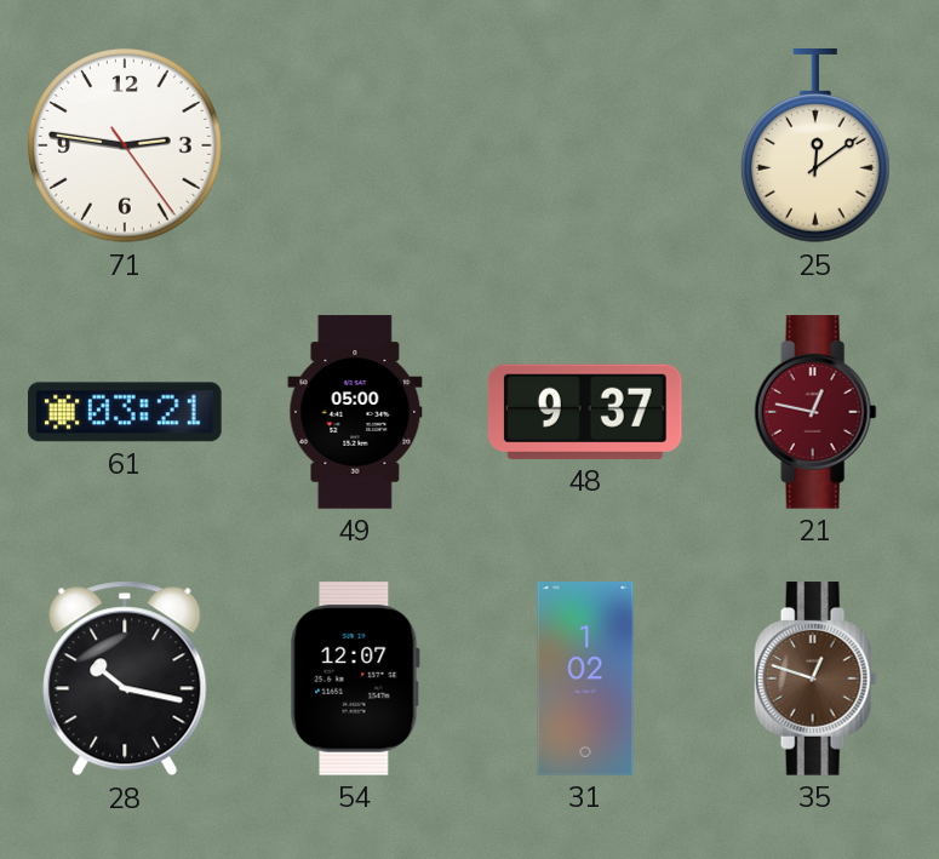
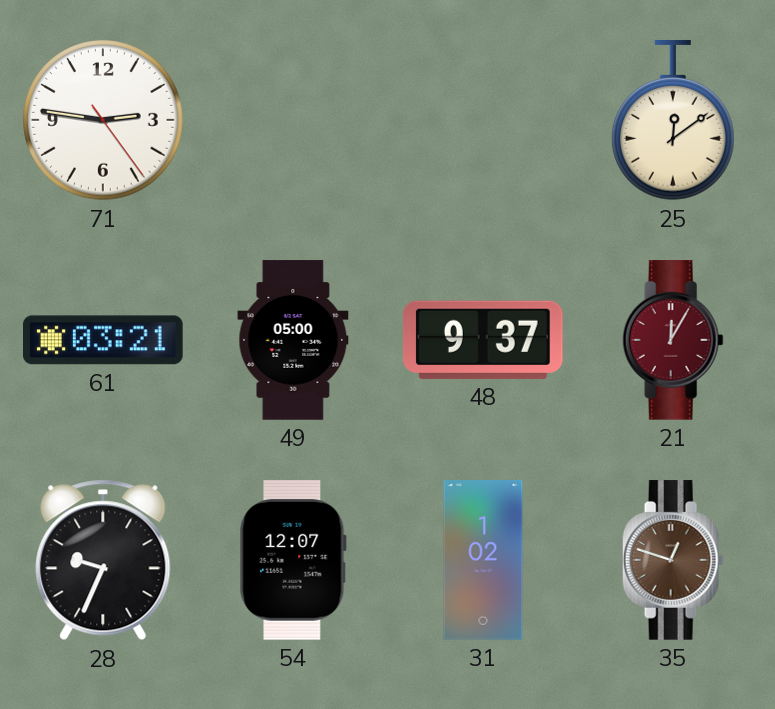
21: 12:47 -> 12:05
28: 10:17 -> 9:34
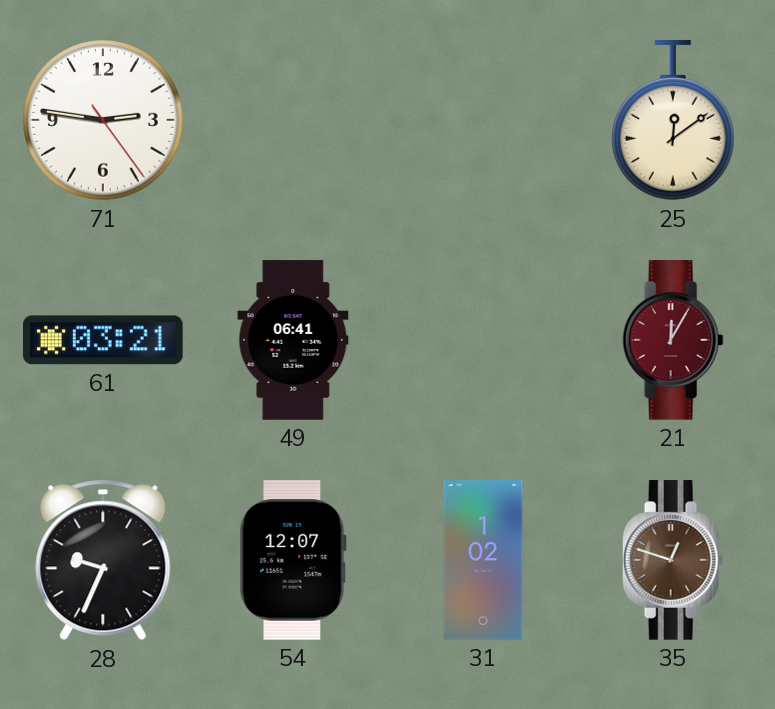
49: 05:00 -> 06:41
48: 9:37 -> none
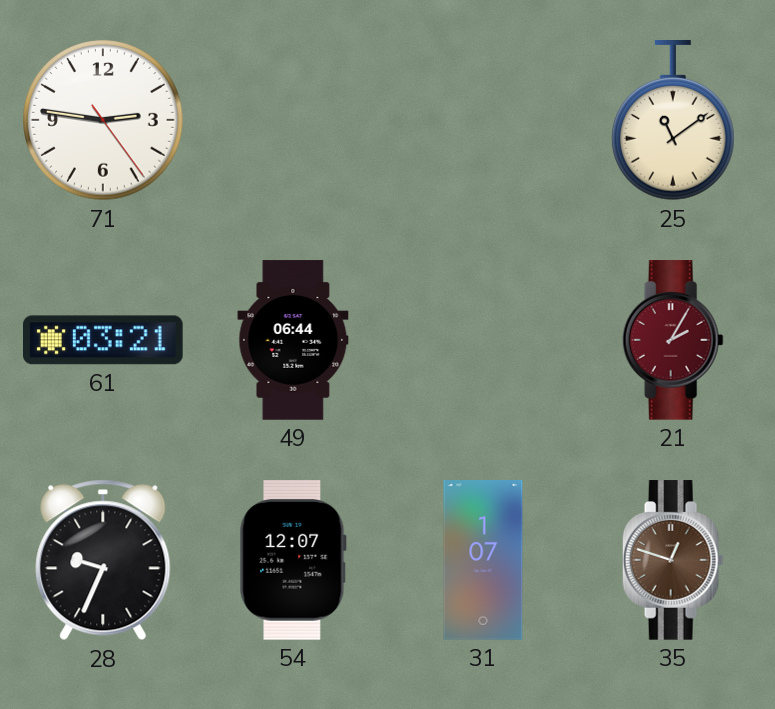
25: 12:09 -> 11:09
49: 06:41 -> 06:44
21: 12:05 -> 2:05
31: 1:02 -> 1:07
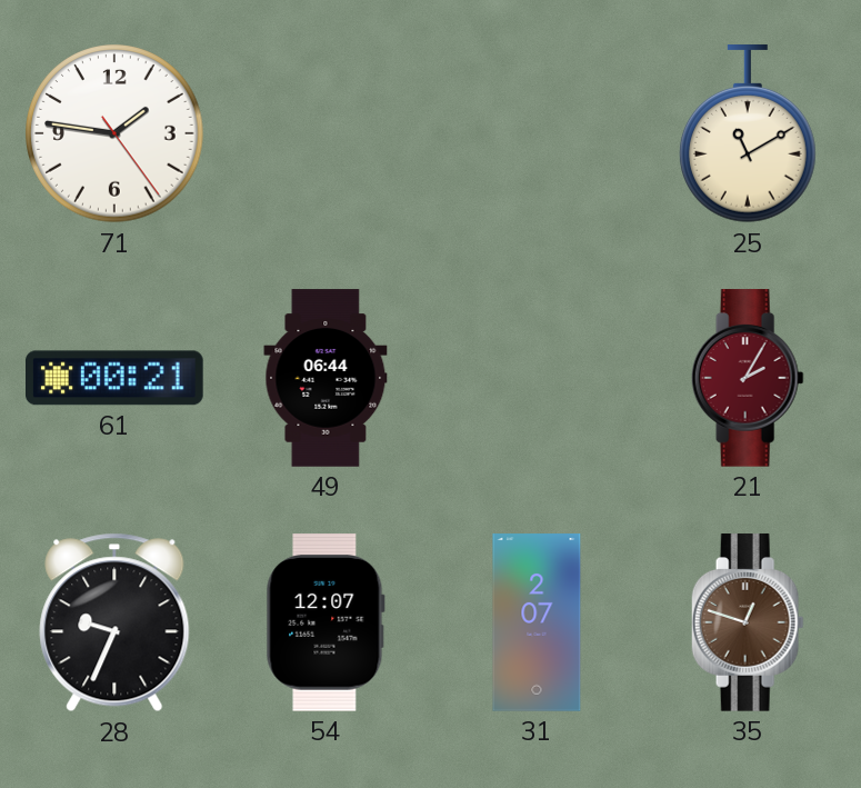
71: 2:46 -> 1:46
25: 11:09 -> 11:10
61: 03:21 -> 00:21
31: 1:07 -> 2:07
